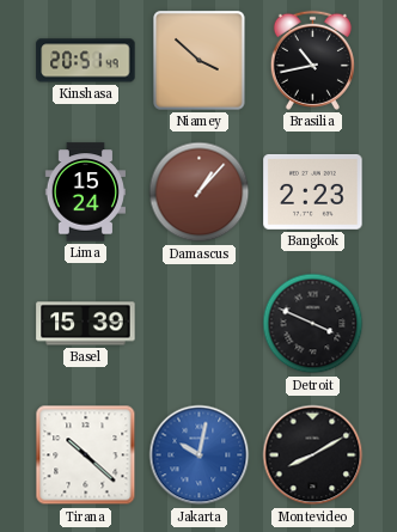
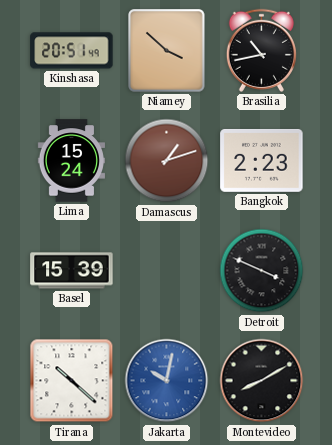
Damascus: 1:07 -> 1:12
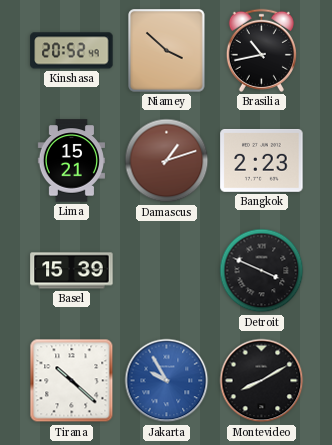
Kinshasa: 20:51 -> 20:52
Lima: 15:24 -> 15:21
Jakarta: 10:02 -> 9:55
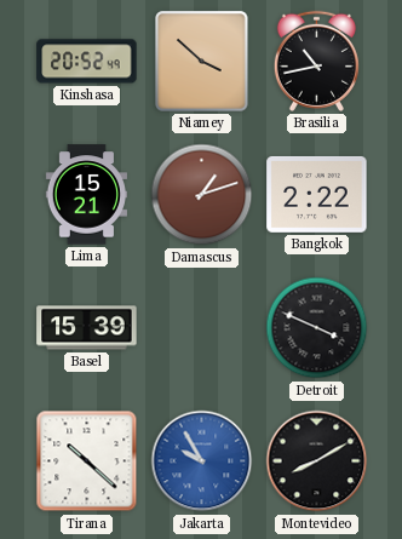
Bangkok: 2:23 -> 2:22
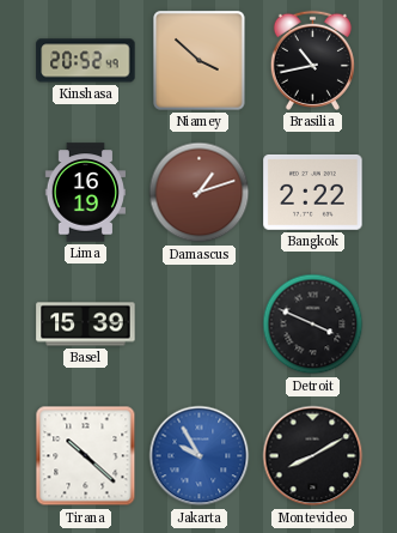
Lima: 15:21 -> 16:19
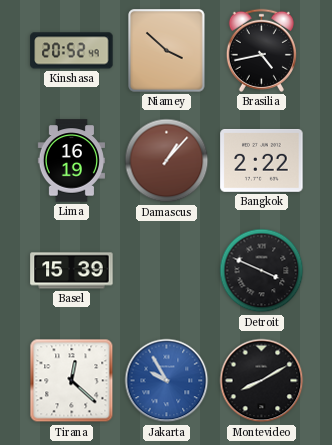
Brasilia: 10:43 -> 4:43
Damascus: 1:12 -> 1:07
Tirana: 10:22 -> 12:22
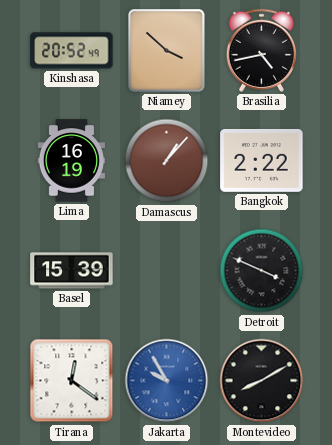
Tirana: 12:22 -> 12:21
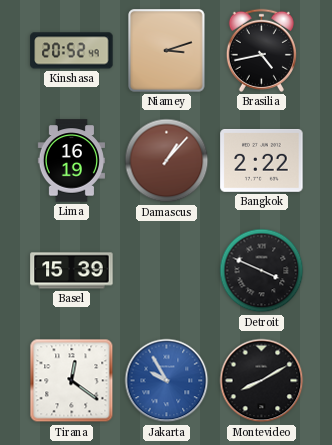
Niamey: 3:52 -> 3:12
